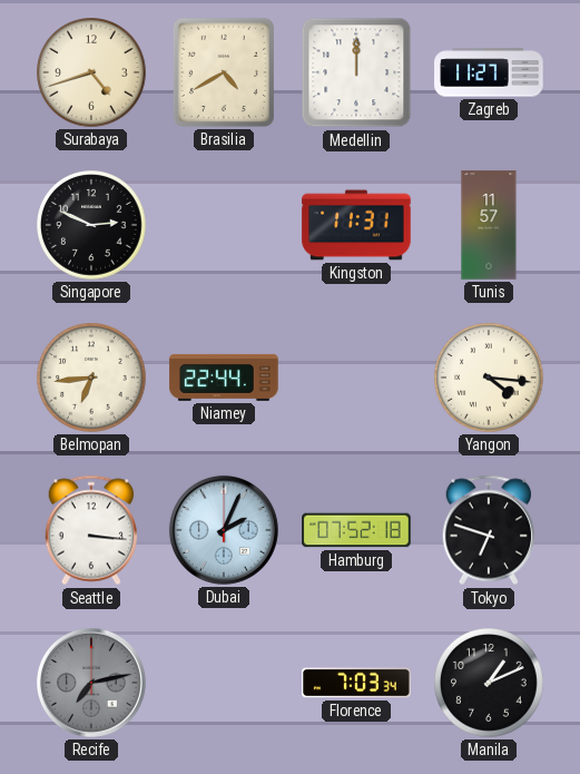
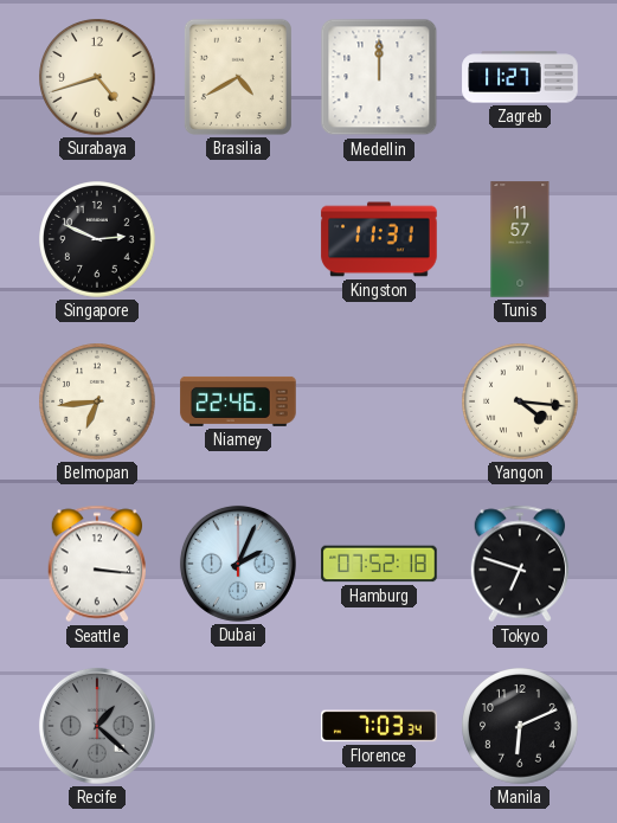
Niamey: 22:44 -> 22:46
Recife: 7:13 -> 1:22
Manila: 1:11 -> 6:11
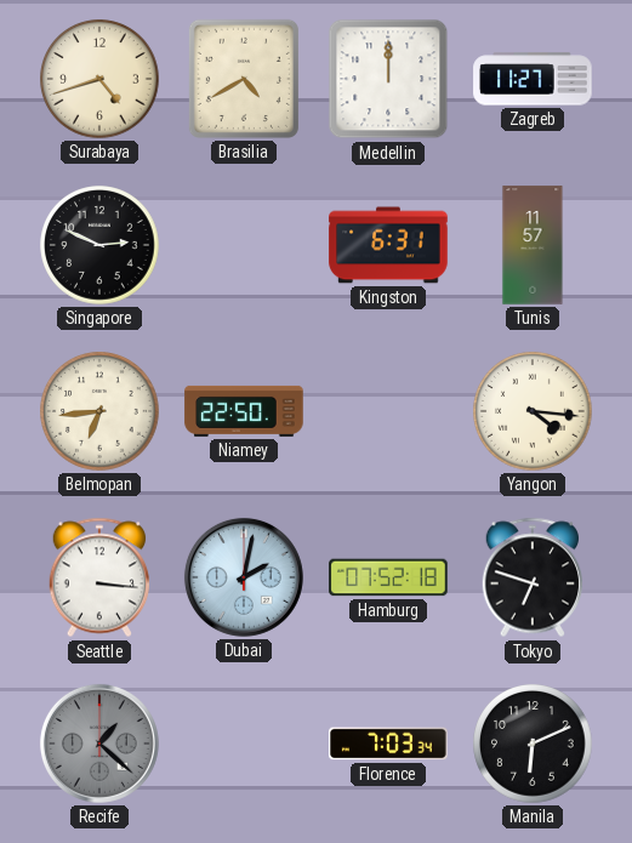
Kingston: 11:31 -> 6:31
Niamey: 22:46 -> 22:50
Dubai: 2:04 -> 2:02
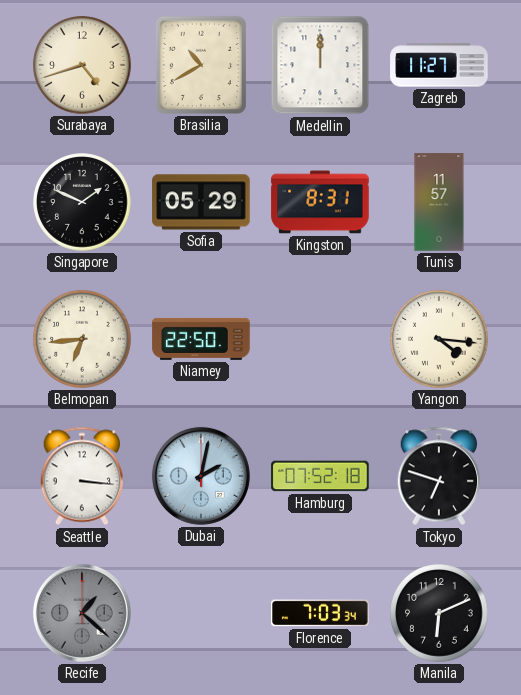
Brasilia: 4:40 -> 10:40
Singapore: 2:49 -> 1:49
Sofia: none -> 05:29
Kingston: 6:31 -> 8:31
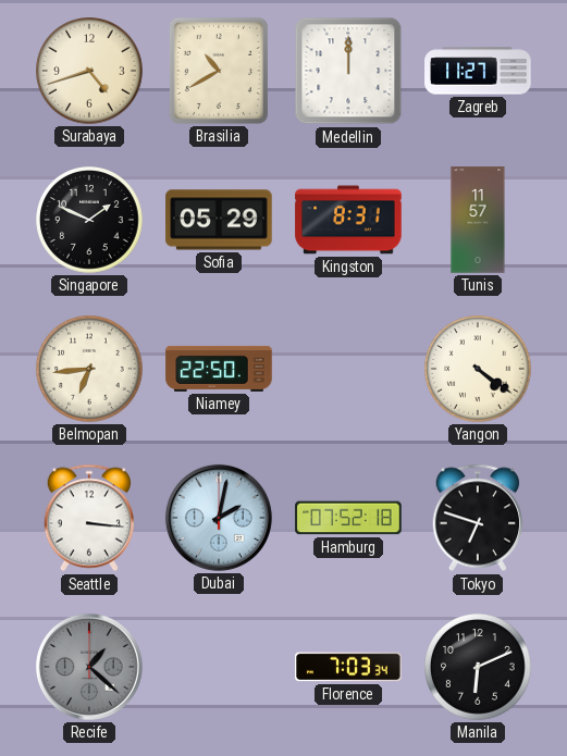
Yangon: 4:16 -> 4:21
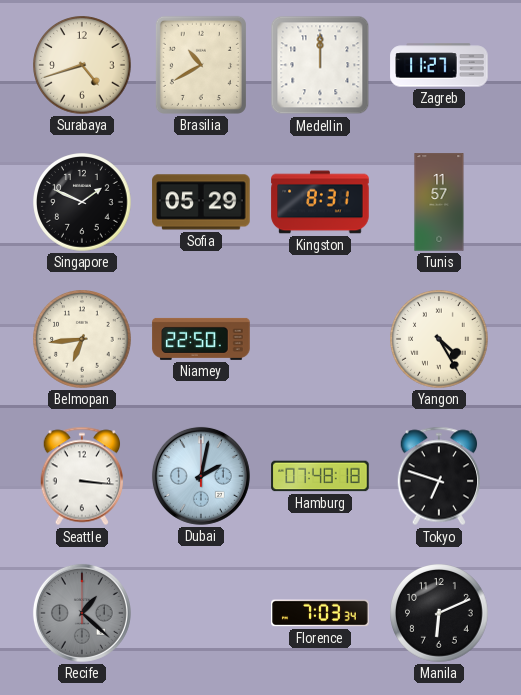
Yangon: 4:21 -> 4:25
Hamburg: 07:52 -> 07:48
